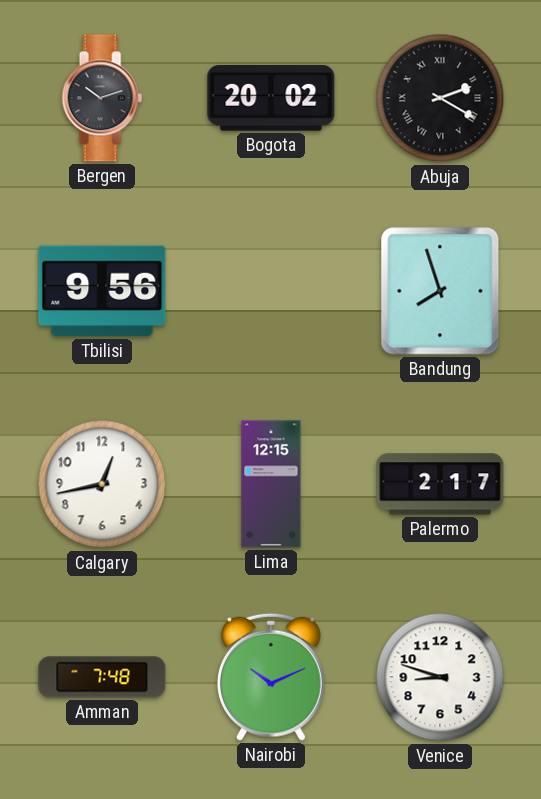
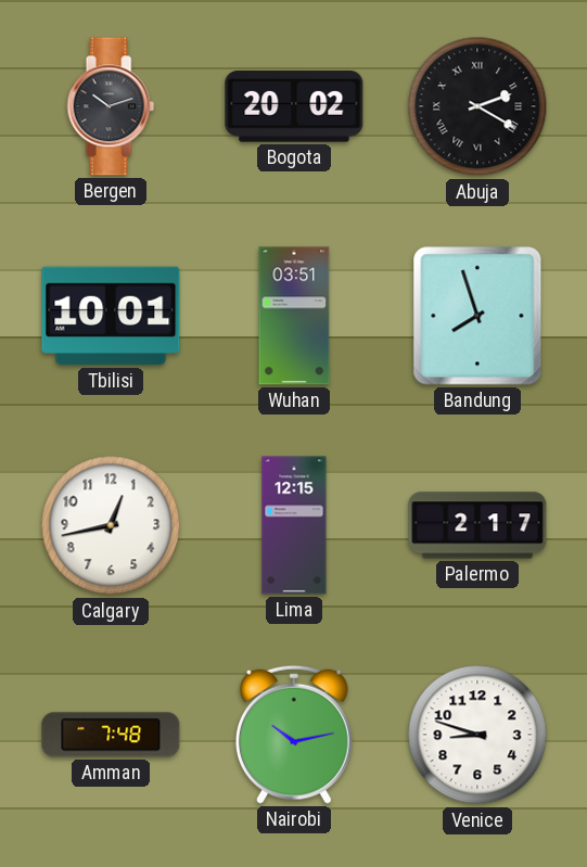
Tbilisi: 9:56 -> 10:01
Wuhan: none -> 03:51
Nairobi: 10:11 -> 10:13
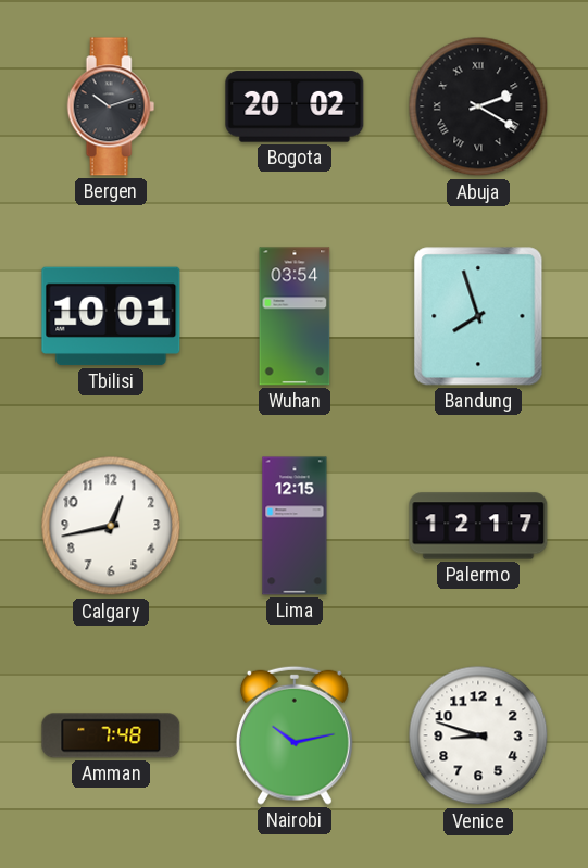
Wuhan: 03:51 -> 03:54
Palermo: 2:17 -> 12:17
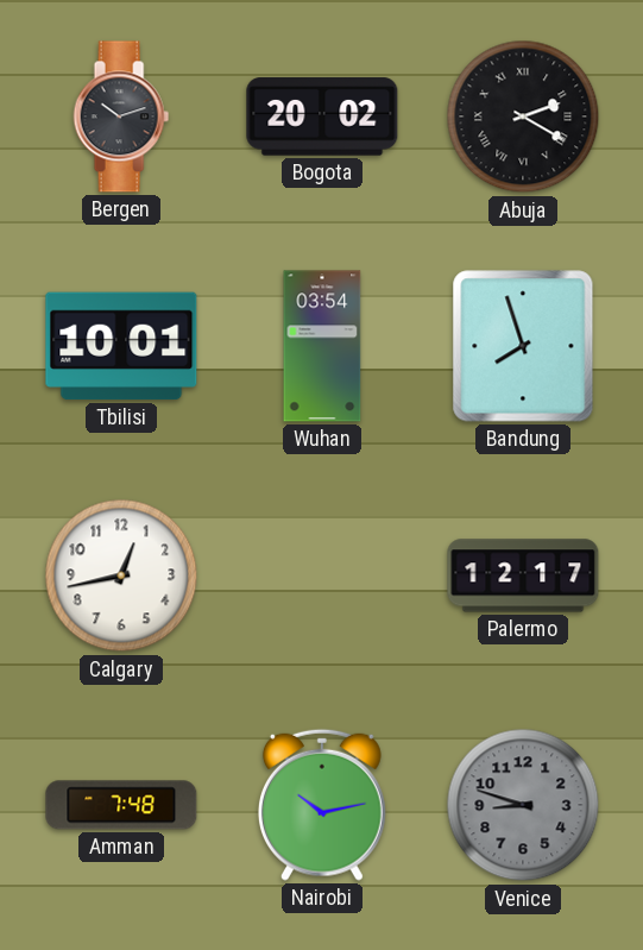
Lima: 12:15 -> none
Venice dial: white -> grey
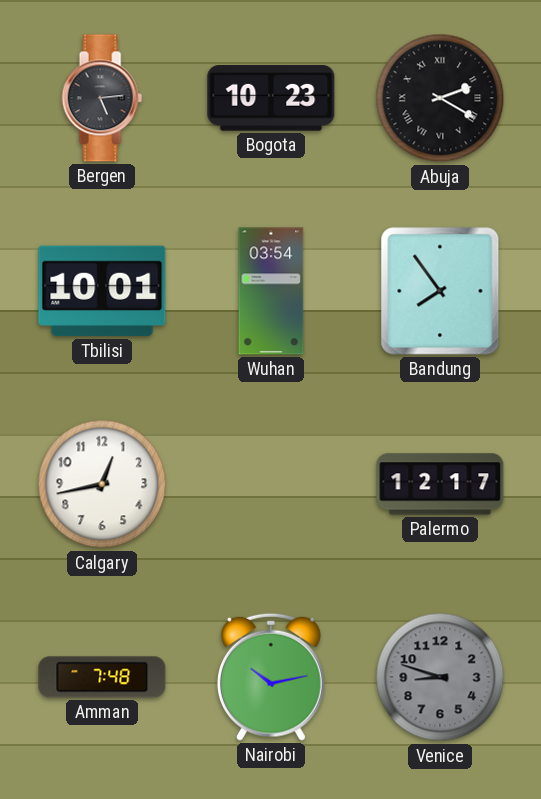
Bergen: 10:12 -> 5:14
Bogota: 20:02 -> 10:23
Bandung: 7:57 -> 7:54
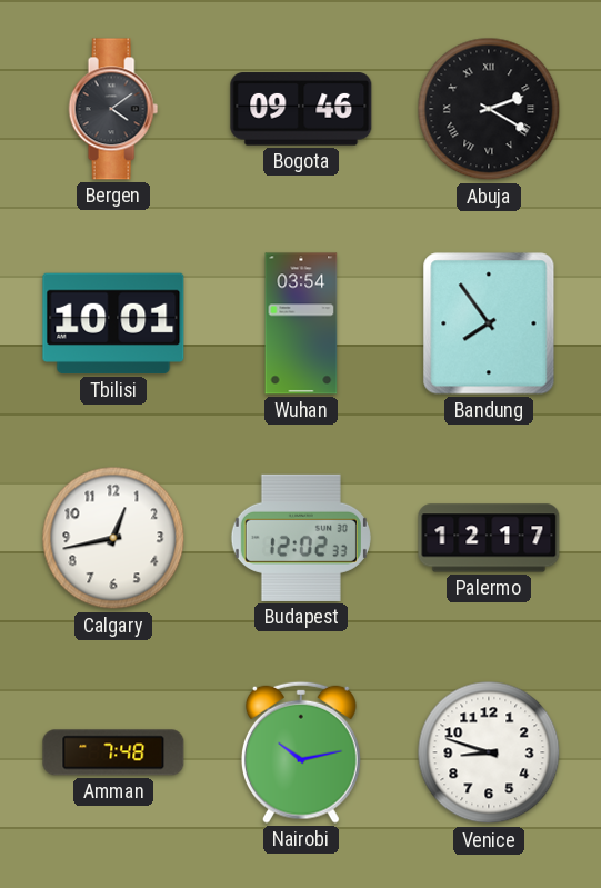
Bergen: 5:14 -> 4:09
Bogota: 10:23 -> 09:46
Budapest: none -> 12:02
Venice dial: grey -> white
